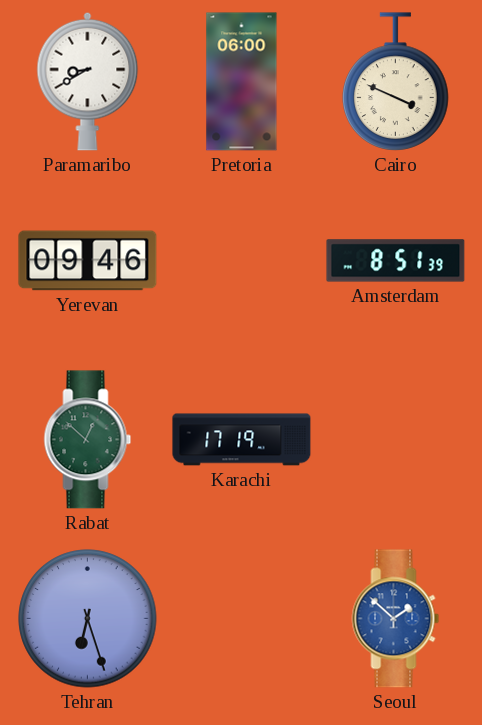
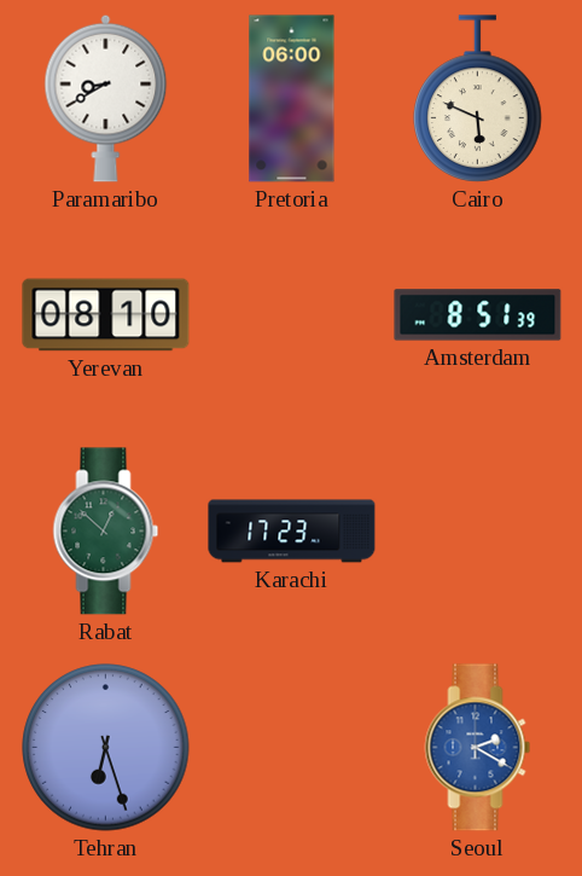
Cairo: 3:49 -> 5:49
Yerevan: 09:46 -> 08:10
Karachi: 17:19 -> 17:23
Seoul: 1:52 -> 2:20
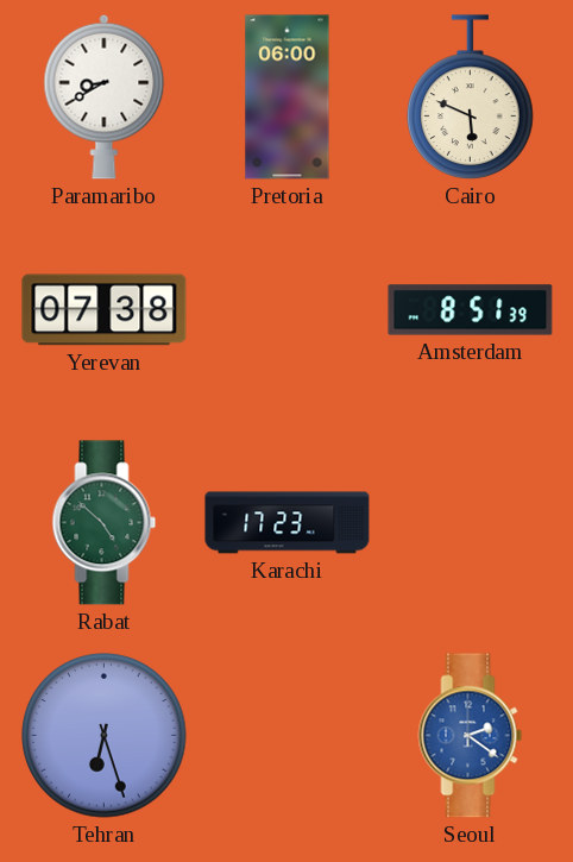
Yerevan: 08:10 -> 07:38
Rabat: 12:52 -> 4:52
Seoul: 2:20 -> 2:21
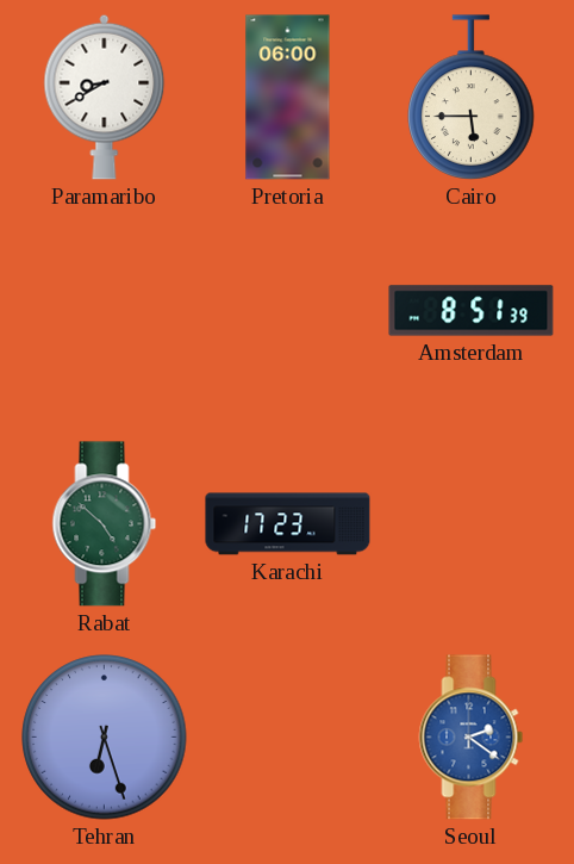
Cairo: 5:49 -> 5:45
Yerevan: 07:38 -> none
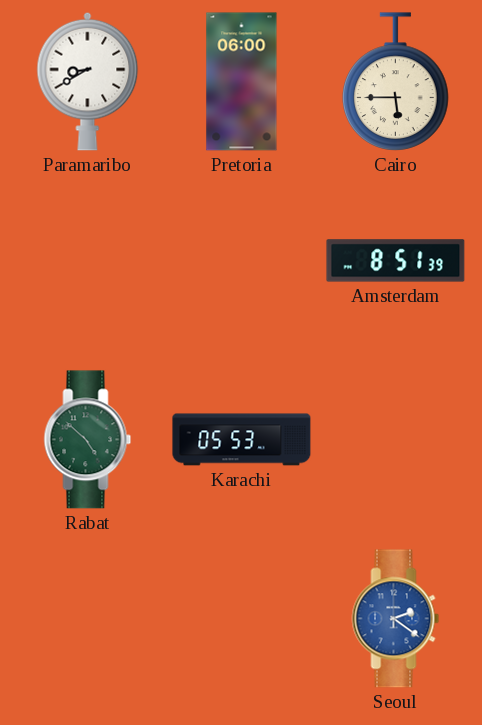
Karachi: 17:23 -> 05:53
Tehran: 6:27 -> none
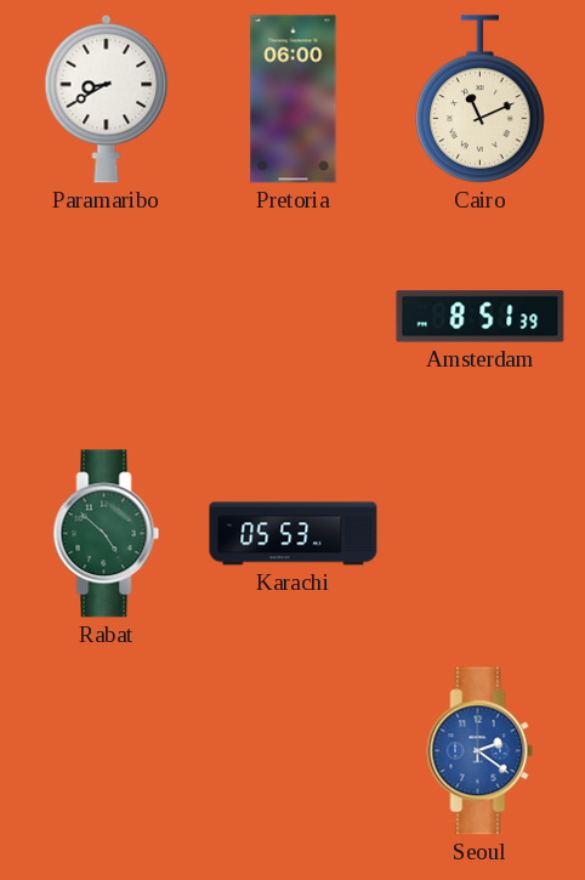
Cairo: 5:45 -> 11:11
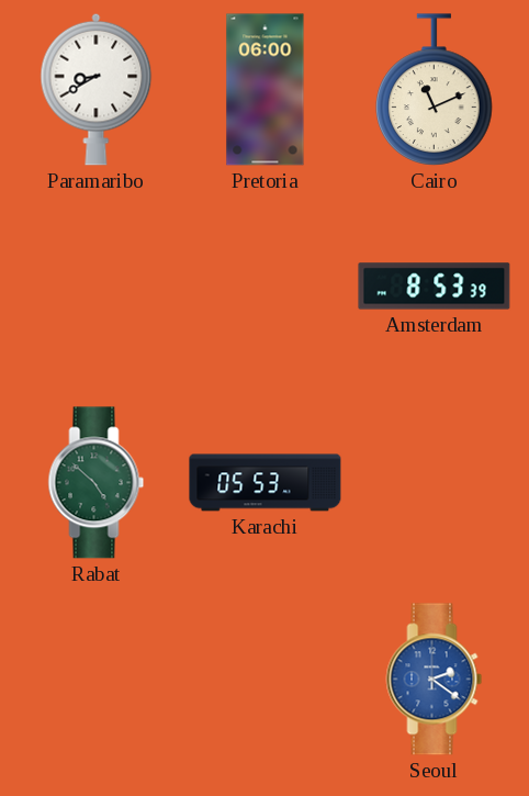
Amsterdam: 8:51 -> 8:53
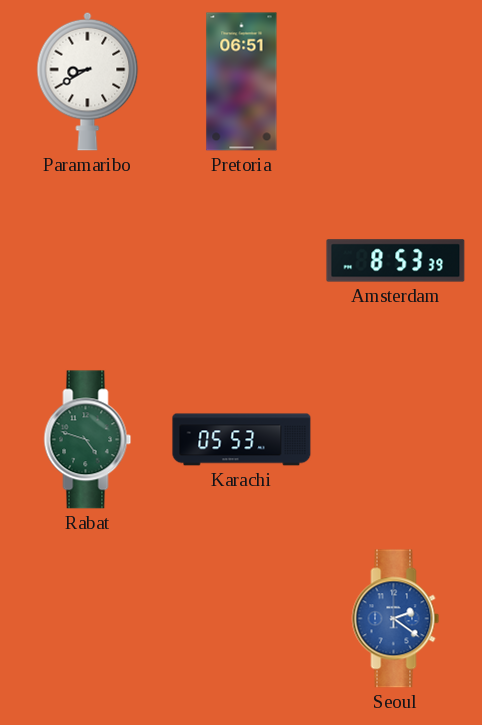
Pretoria: 06:00 -> 06:51
Cairo: 11:11 -> none
Rabat: 4:52 -> 4:48
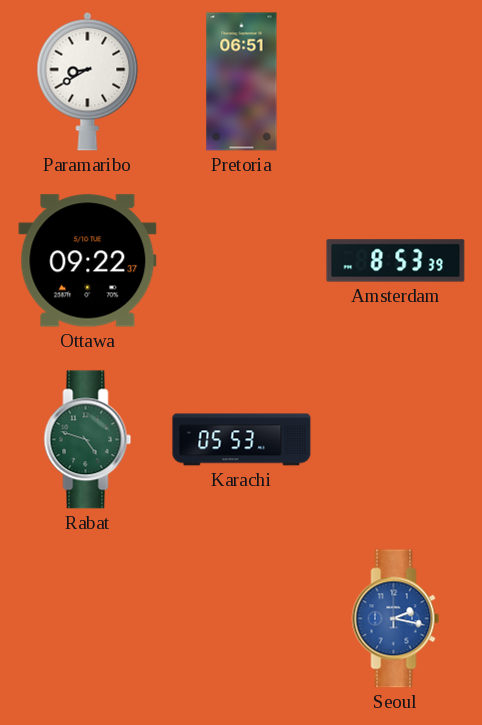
Ottawa: none -> 09:22
Seoul: 2:21 -> 2:17
